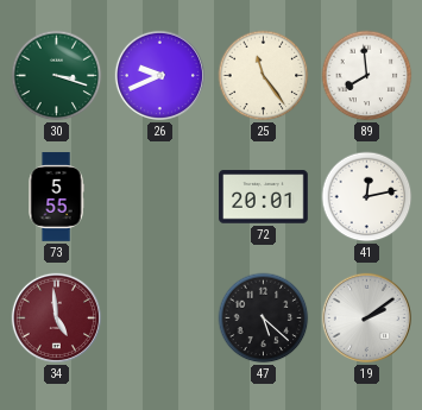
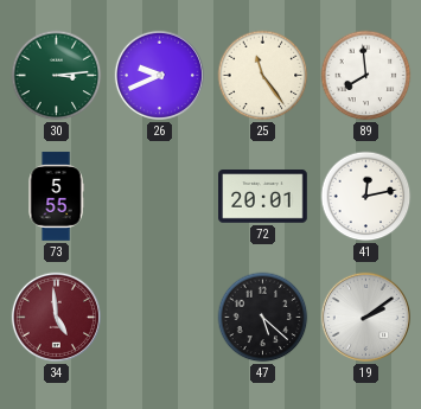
30: 3:18 -> 3:14
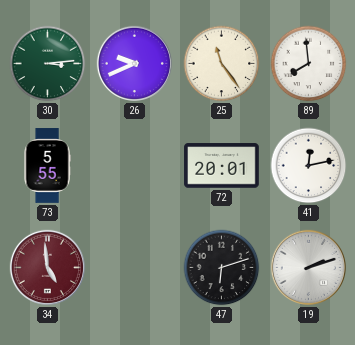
47: 5:22 -> 6:12
19: 2:09 -> 2:12
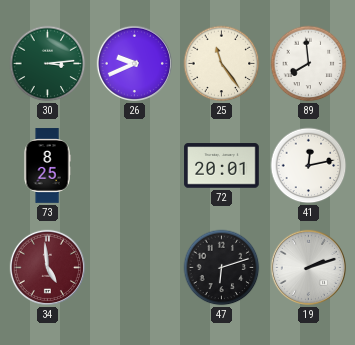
73: 5:55 -> 8:25
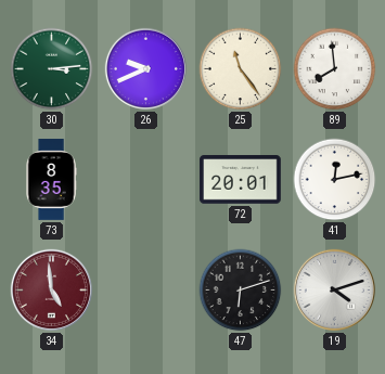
73: 8:25 -> 8:35
19: 2:12 -> 4:12
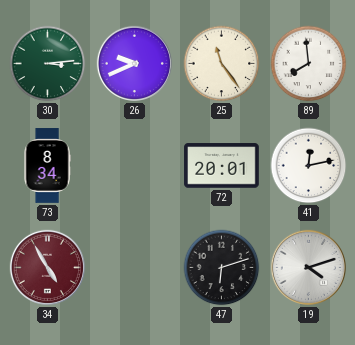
73: 8:35 -> 8:34
34: 4:59 -> 4:55
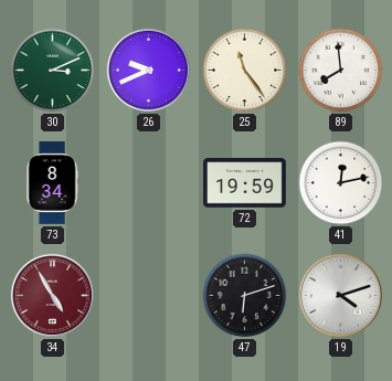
30: 3:14 -> 3:11
72: 20:01 -> 19:59
